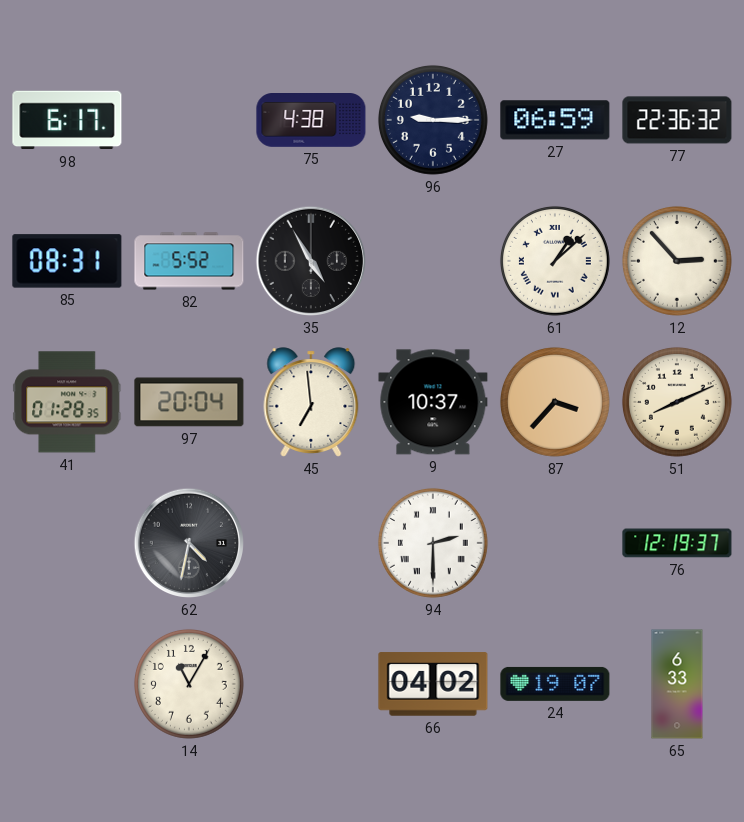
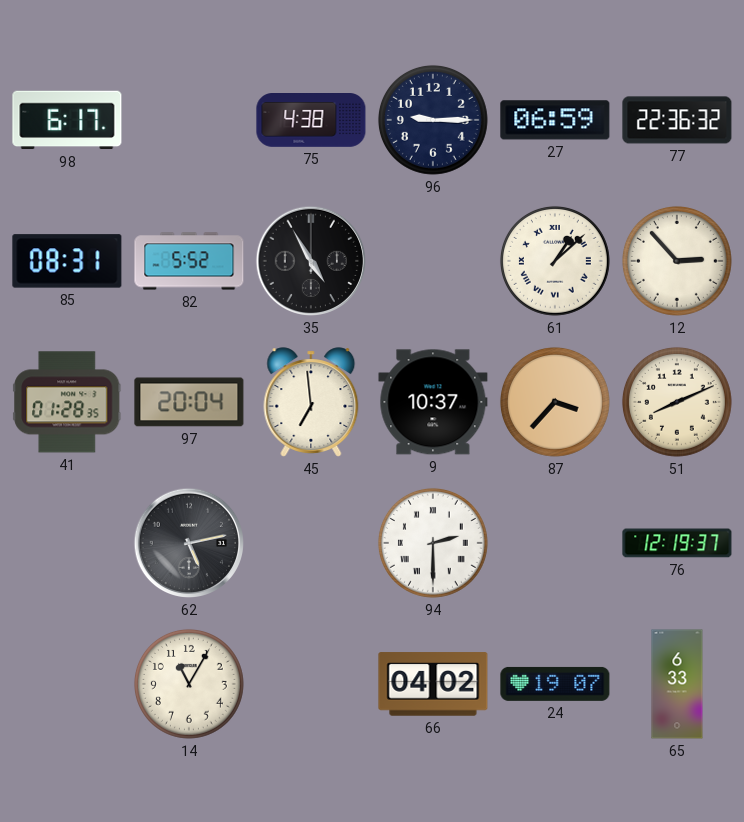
62: 4:32 -> 5:13
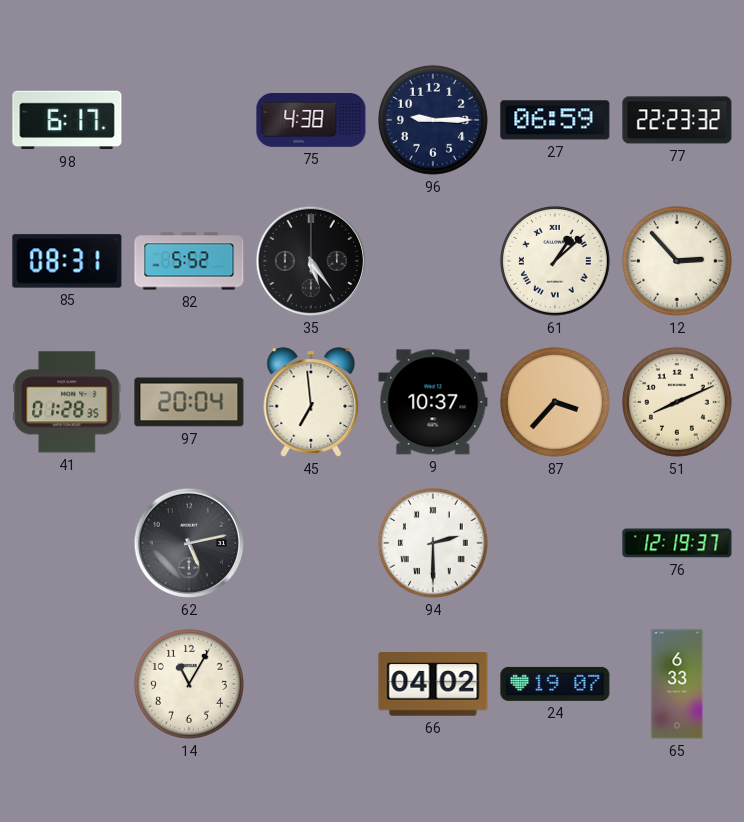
77: 22:36 -> 22:23
35: 4:55 -> 5:24
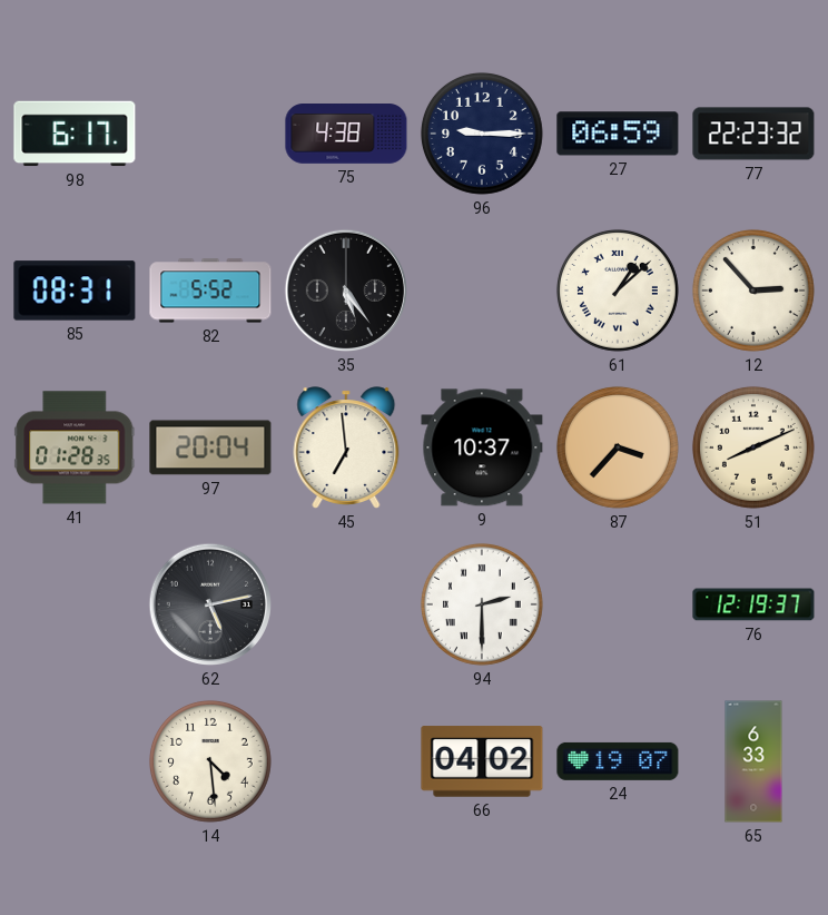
14: 11:05 -> 4:29
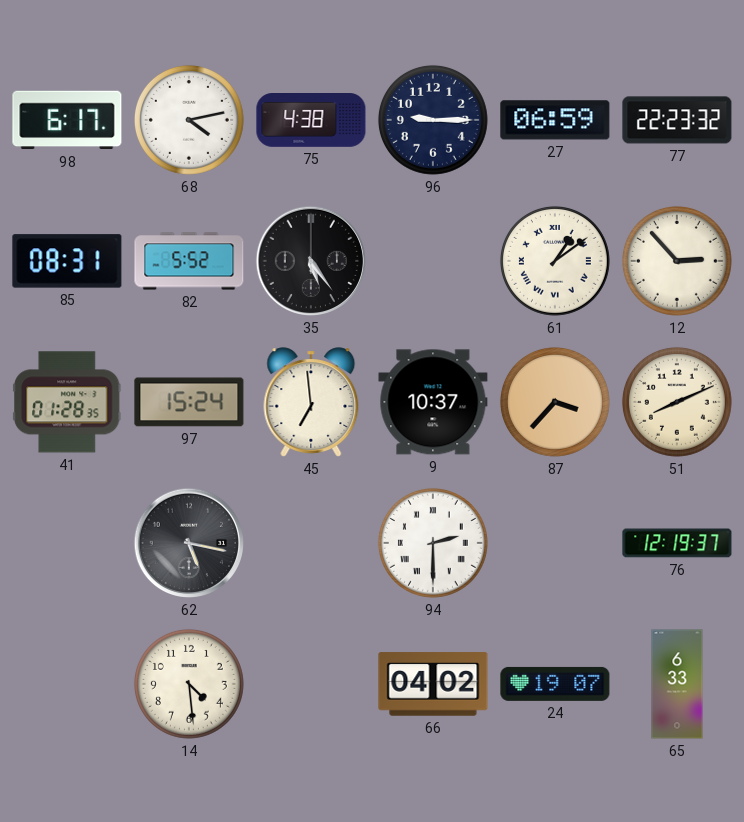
68: none -> 4:13
61: 1:08 -> 1:09
97: 20:04 -> 15:24
62: 5:13 -> 5:17
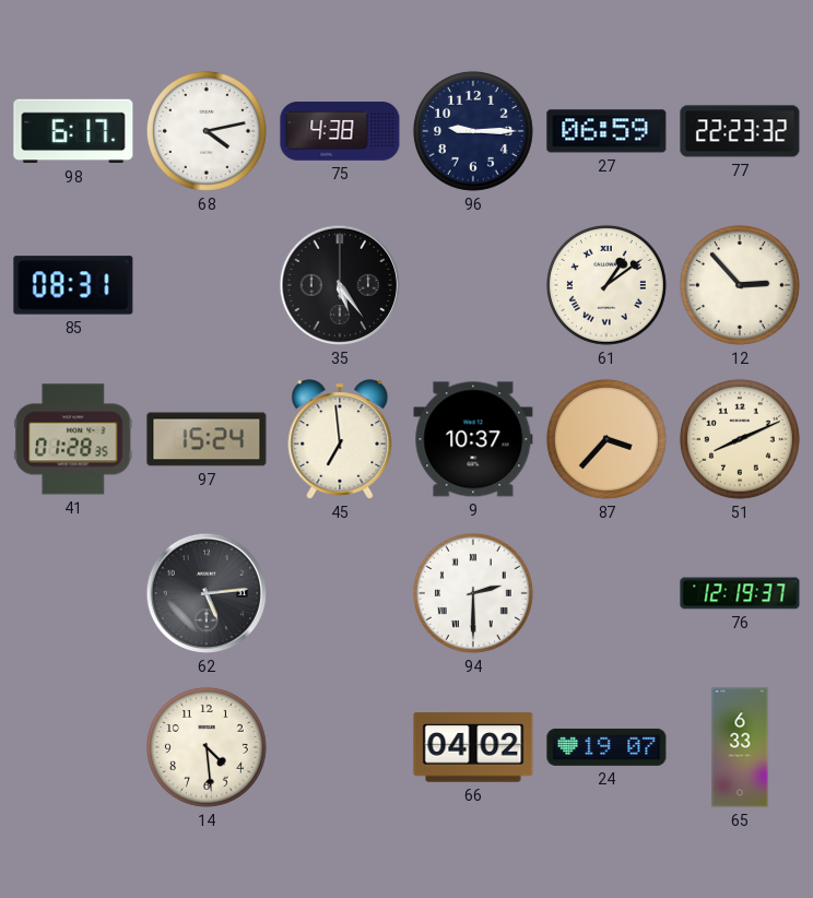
82: 5:52 -> none
62: 5:17 -> 5:14
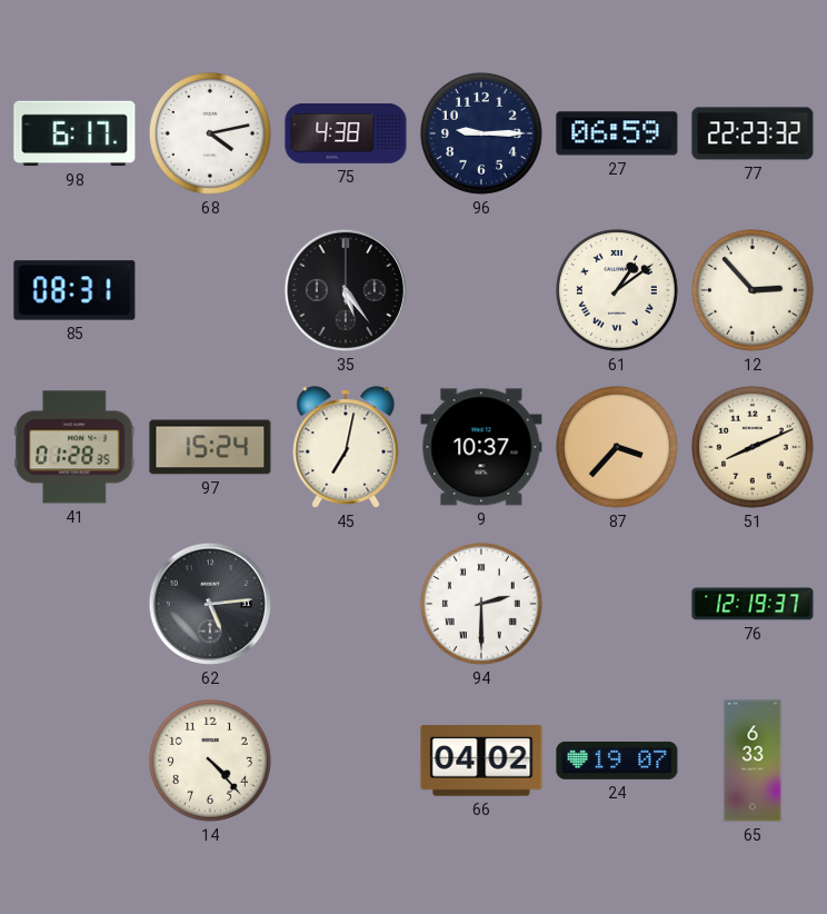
45: 6:59 -> 7:02
14: 4:29 -> 4:23
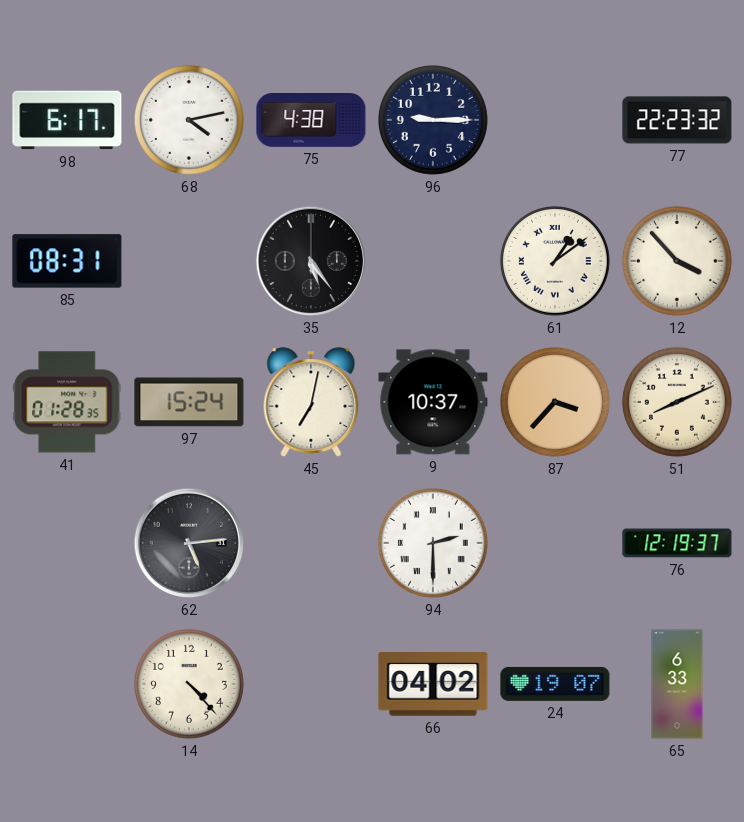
27: 06:59 -> none
12: 2:53 -> 3:53
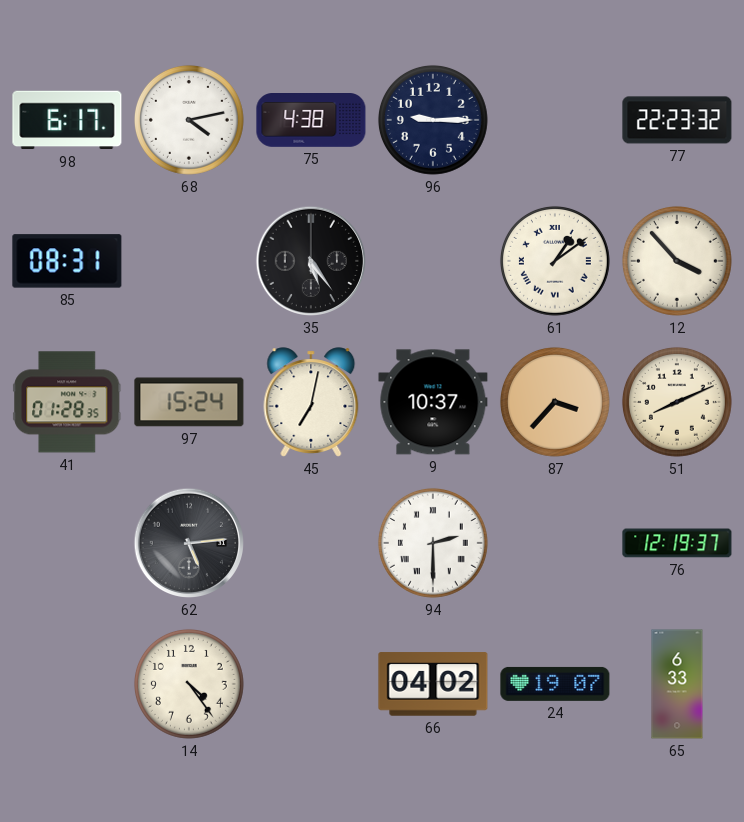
14: 4:23 -> 4:24
